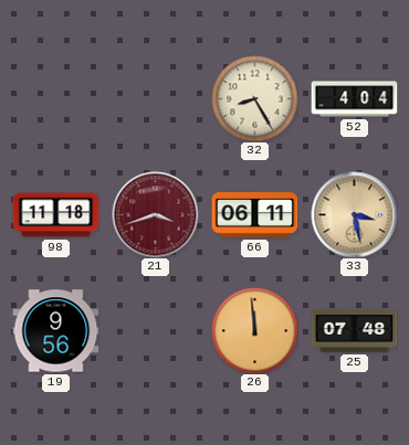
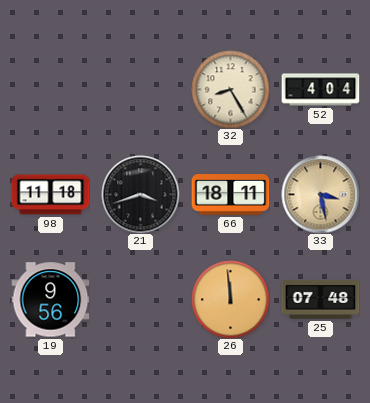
21 dial: burgundy -> black
66: 06:11 -> 18:11
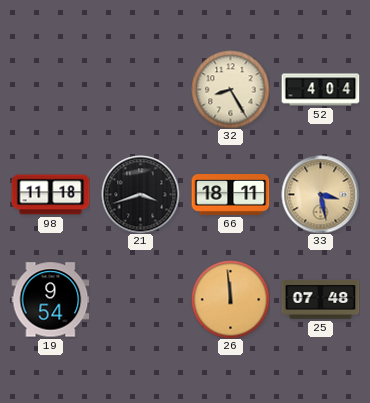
19: 9:56 -> 9:54
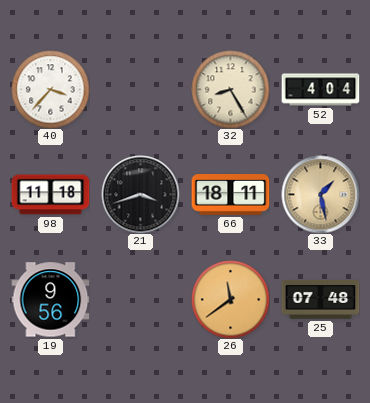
40: none -> 3:37
33: 3:28 -> 1:28
19: 9:54 -> 9:56
26: 11:59 -> 11:39
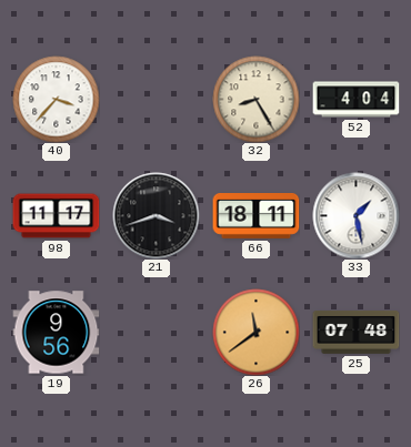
98: 11:18 -> 11:17
33 dial: champagne -> white
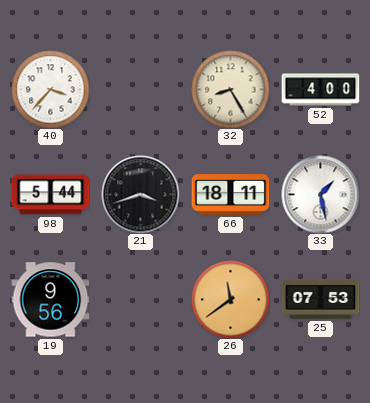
52: 4:04 -> 4:00
98: 11:17 -> 5:44
25: 07:48 -> 07:53
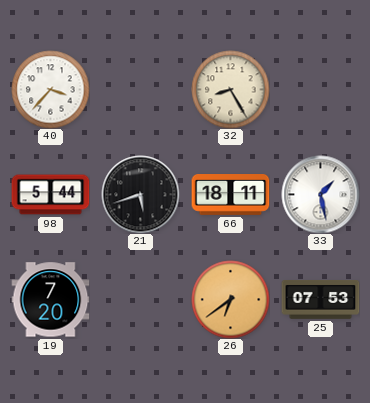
52: 4:00 -> none
21: 3:42 -> 5:42
19: 9:56 -> 7:20
26: 11:39 -> 6:39
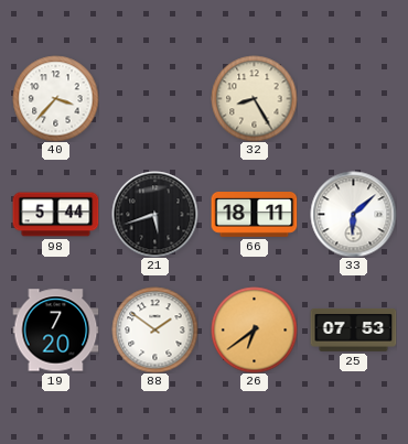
33: 1:28 -> 6:08
88: none -> 1:51
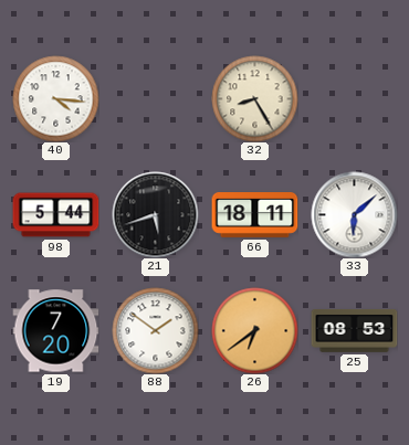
40: 3:37 -> 4:16
25: 07:53 -> 08:53
